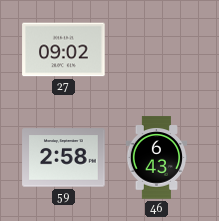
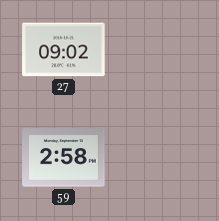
46: 6:43 -> none
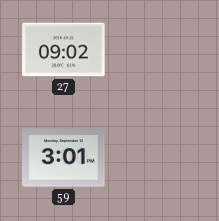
59: 2:58 -> 3:01
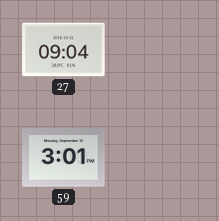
27: 09:02 -> 09:04
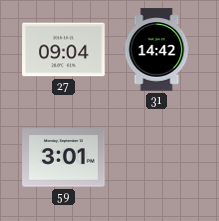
31: none -> 14:42
